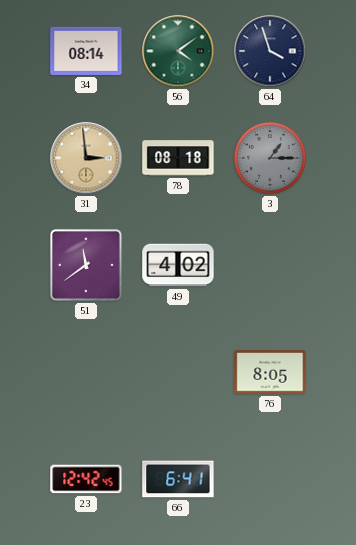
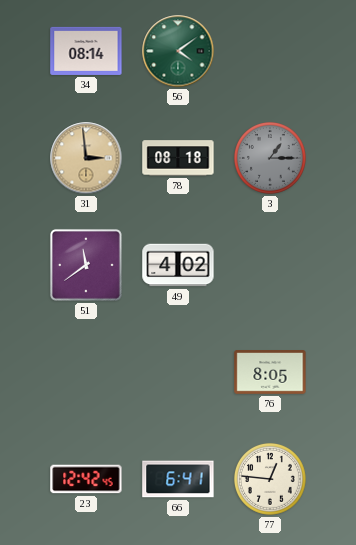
64: 3:57 -> none
77: none -> 12:46
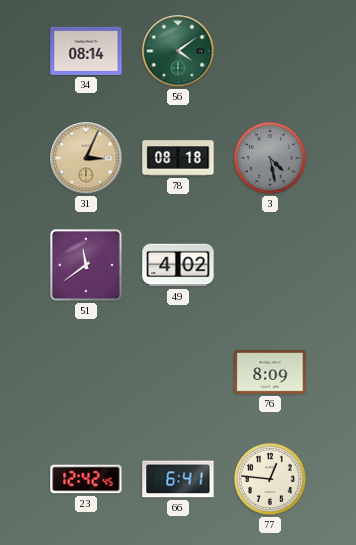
31: 2:59 -> 3:04
3: 1:15 -> 4:28
76: 8:05 -> 8:09
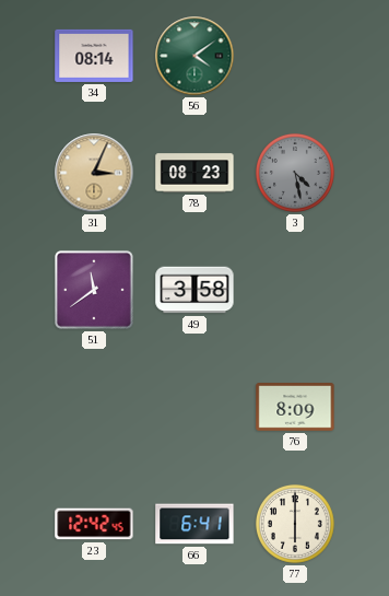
78: 08:18 -> 08:23
49: 4:02 -> 3:58
77: 12:46 -> 6:00
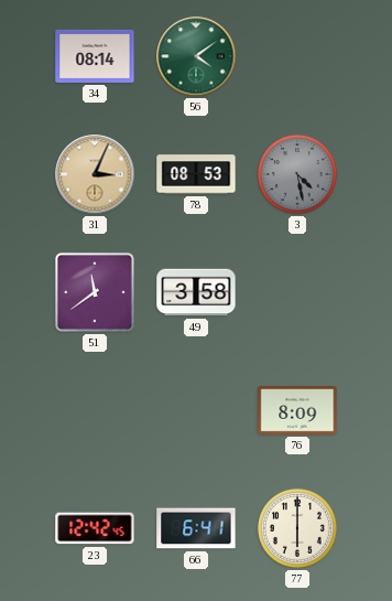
78: 08:23 -> 08:53
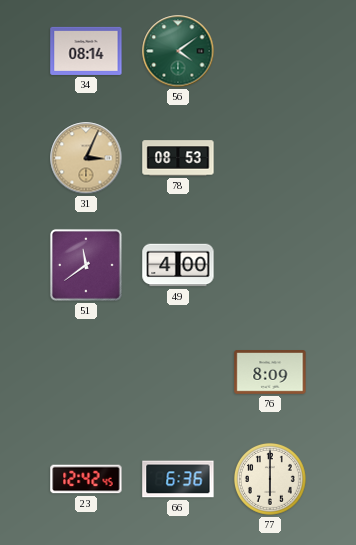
3: 4:28 -> none
49: 3:58 -> 4:00
66: 6:41 -> 6:36
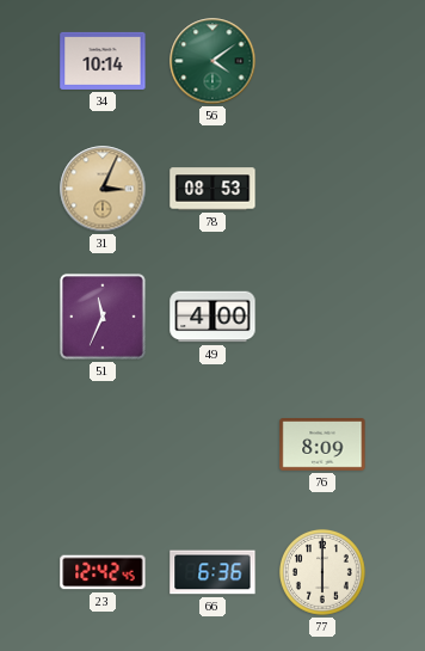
34: 08:14 -> 10:14
51: 11:39 -> 11:34
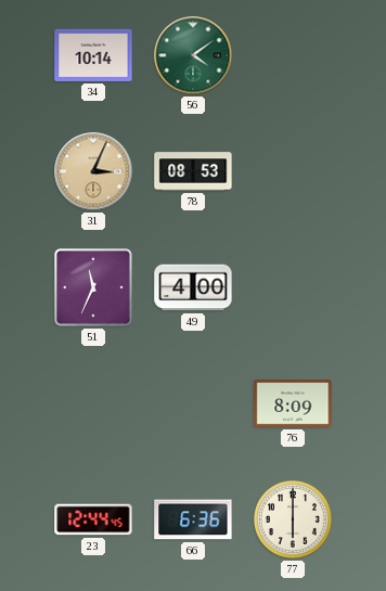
23: 12:42 -> 12:44
